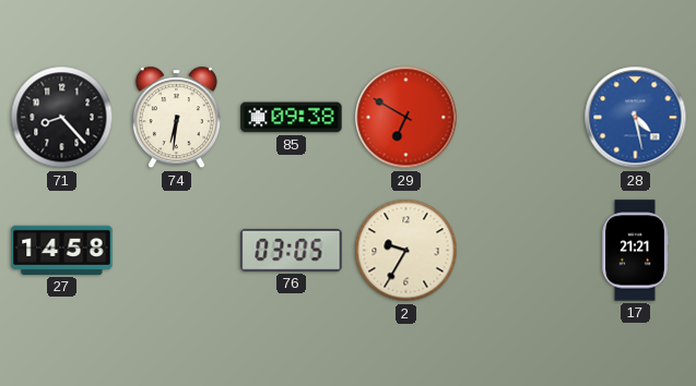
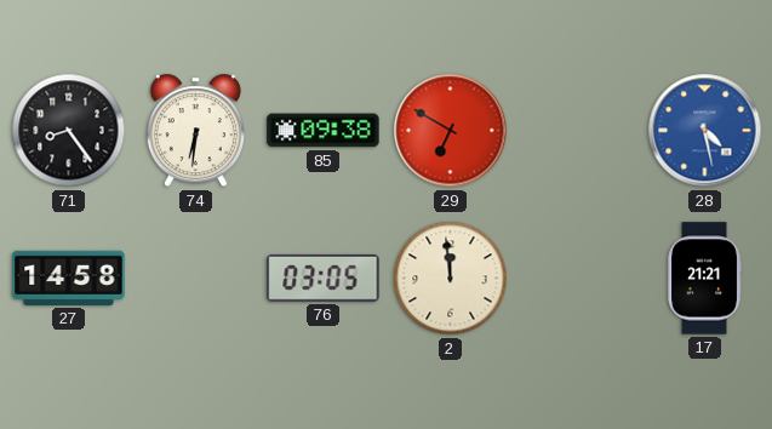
71: 8:23 -> 8:24
2: 9:35 -> 11:59
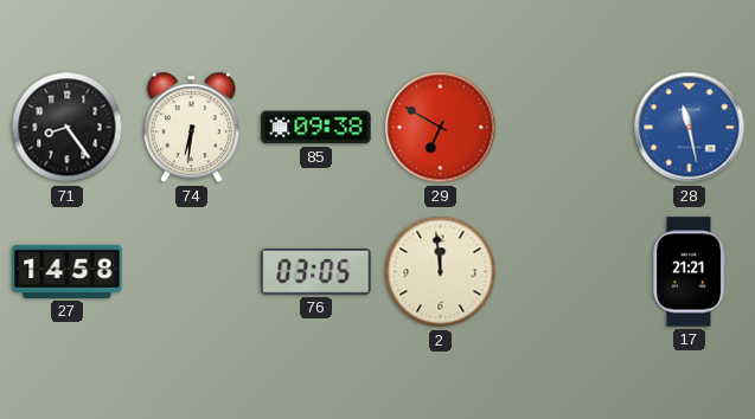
28: 4:28 -> 11:28
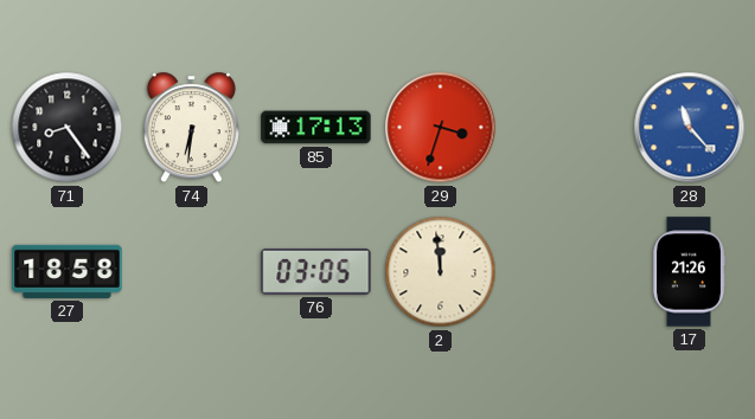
85: 09:38 -> 17:13
29: 6:50 -> 3:33
28: 11:28 -> 11:23
27: 14:58 -> 18:58
17: 21:21 -> 21:26
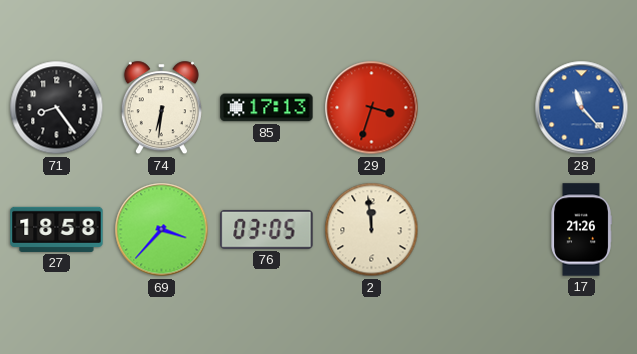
69: none -> 3:37
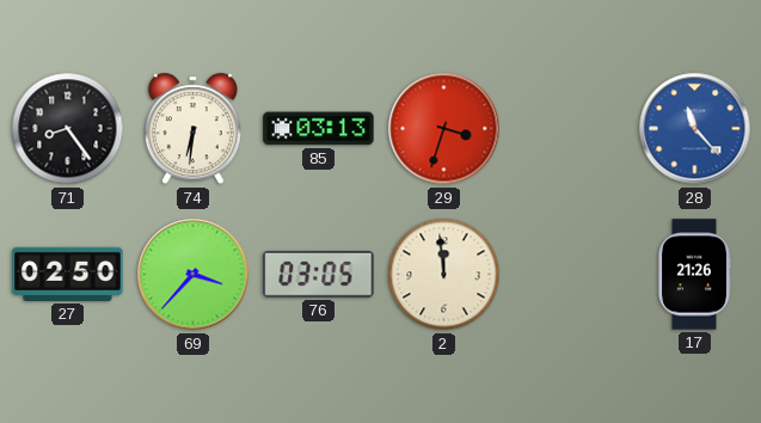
85: 17:13 -> 03:13
27: 18:58 -> 02:50
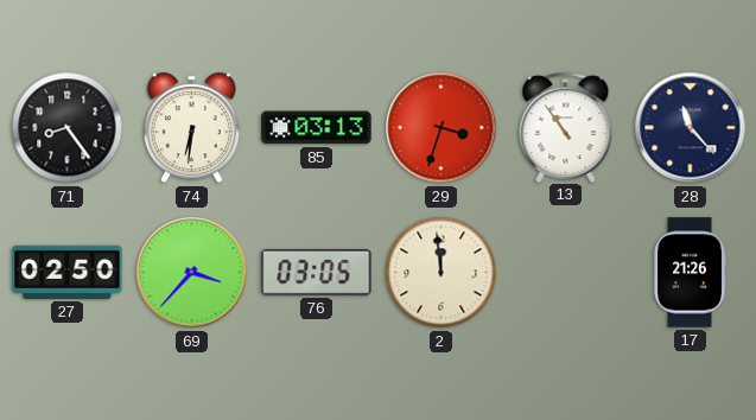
13: none -> 10:54
28 dial: blue -> navy
